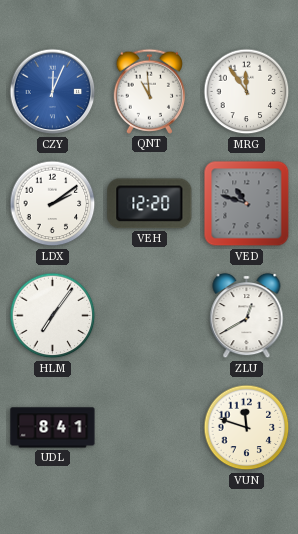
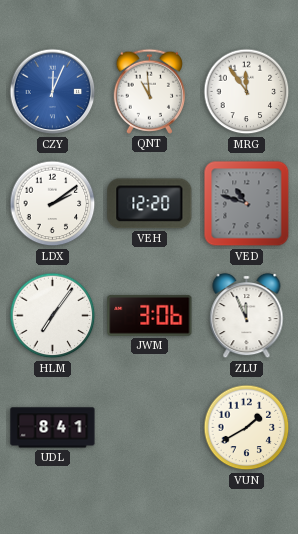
JWM: none -> 3:06
ZLU: 12:40 -> 11:56
VUN: 11:48 -> 1:40
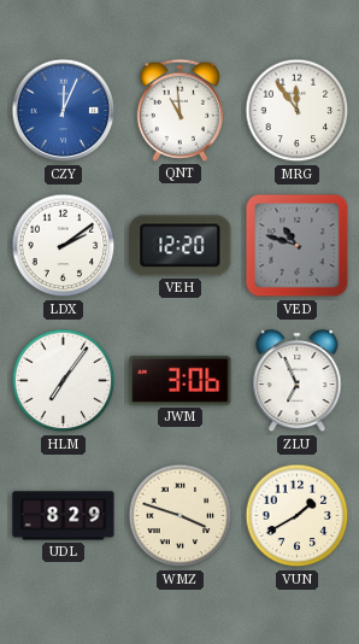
ZLU: 11:56 -> 6:56
UDL: 8:41 -> 8:29
WMZ: none -> 3:48
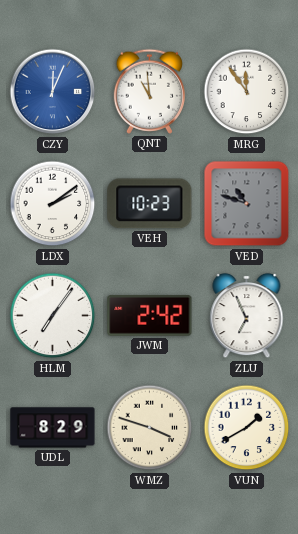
VEH: 12:20 -> 10:23
JWM: 3:06 -> 2:42
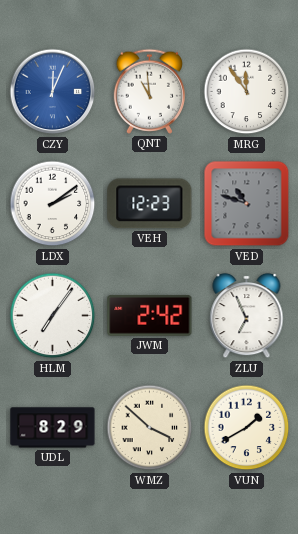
VEH: 10:23 -> 12:23
WMZ: 3:48 -> 3:52
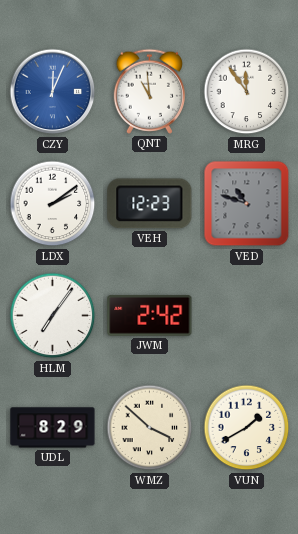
ZLU: 6:56 -> none
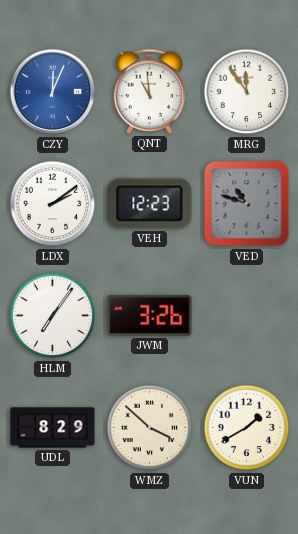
JWM: 2:42 -> 3:26
